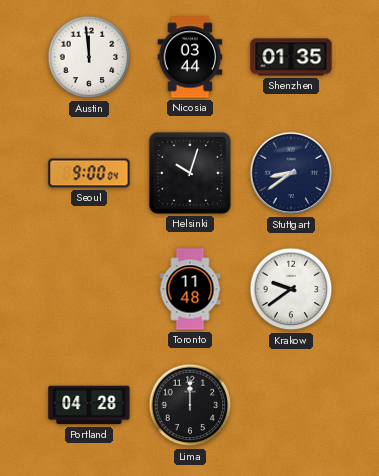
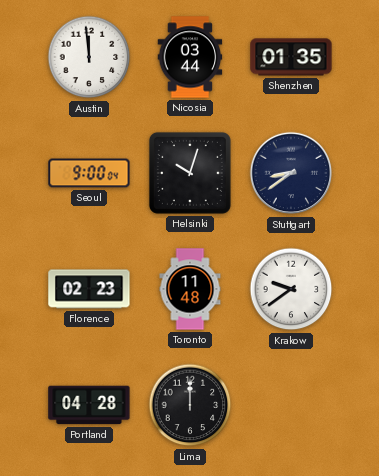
Florence: none -> 02:23
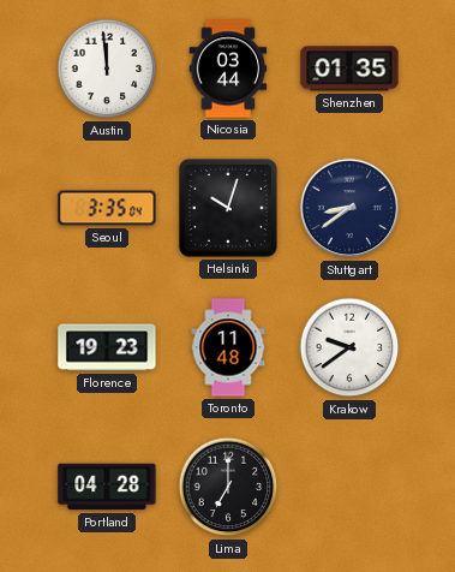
Seoul: 9:00 -> 3:35
Florence: 02:23 -> 19:23
Lima: 12:00 -> 7:00
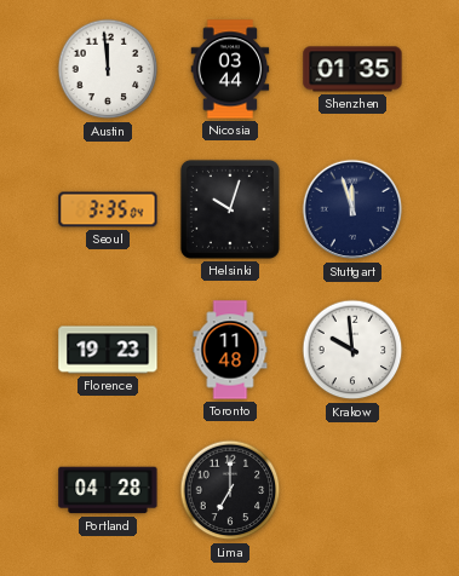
Stuttgart: 8:39 -> 11:57
Krakow: 9:39 -> 9:59
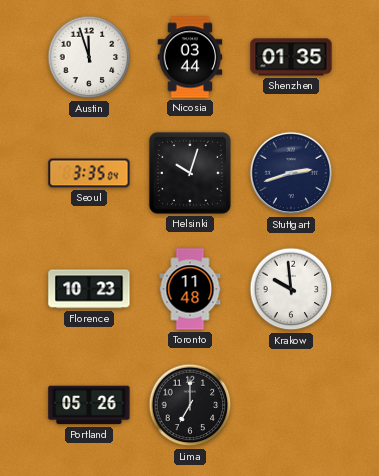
Austin: 11:59 -> 11:57
Stuttgart: 11:57 -> 2:42
Florence: 19:23 -> 10:23
Portland: 04:28 -> 05:26
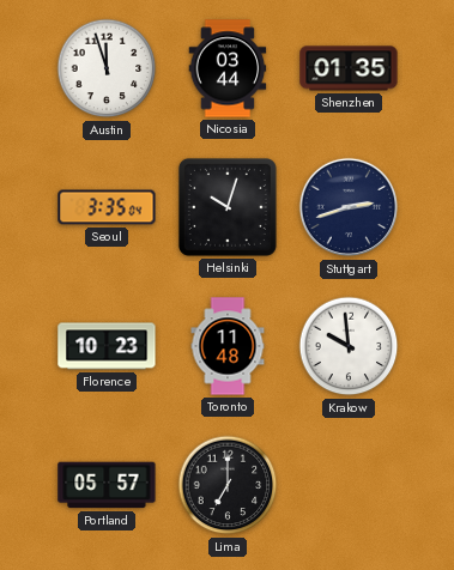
Portland: 05:26 -> 05:57
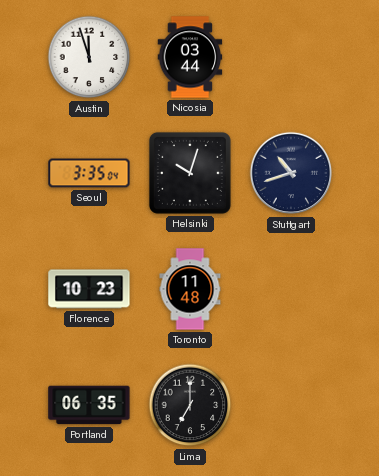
Shenzhen: 01:35 -> none
Stuttgart: 2:42 -> 10:42
Krakow: 9:59 -> none
Portland: 05:57 -> 06:35
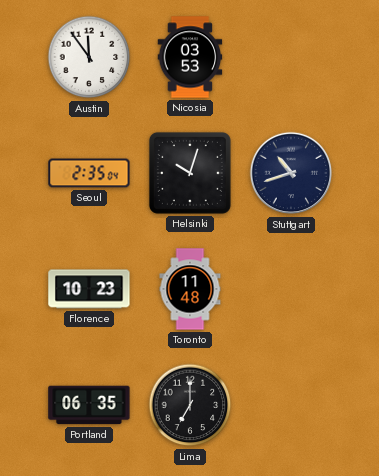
Austin: 11:57 -> 11:54
Nicosia: 03:44 -> 03:53
Seoul: 3:35 -> 2:35
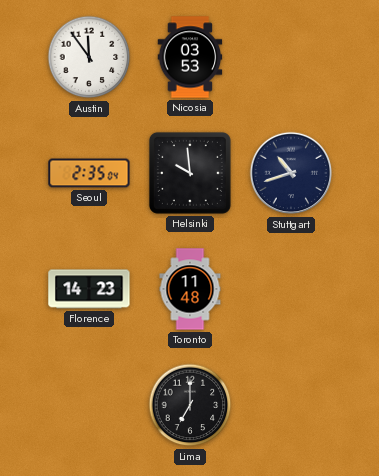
Helsinki: 10:03 -> 9:59
Florence: 10:23 -> 14:23
Portland: 06:35 -> none
